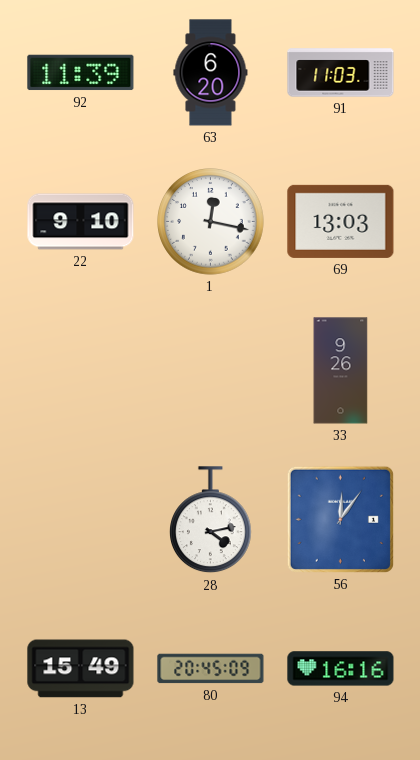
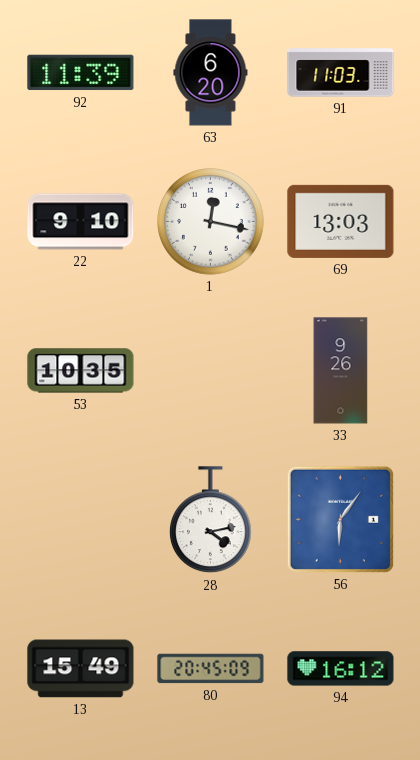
53: none -> 10:35
56: 12:06 -> 6:06
94: 16:16 -> 16:12
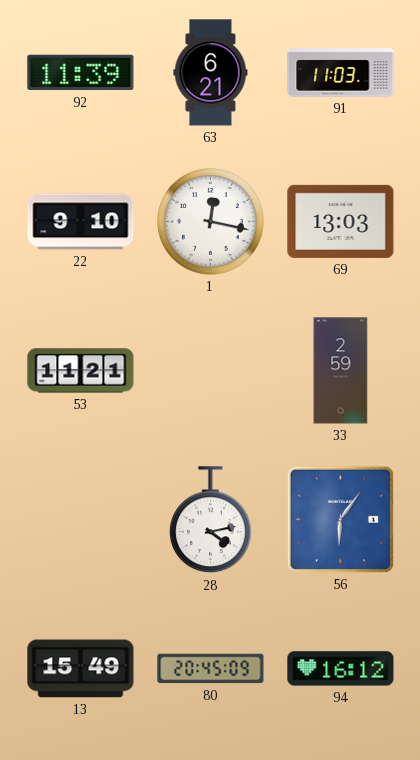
63: 6:20 -> 6:21
53: 10:35 -> 11:21
33: 9:26 -> 2:59
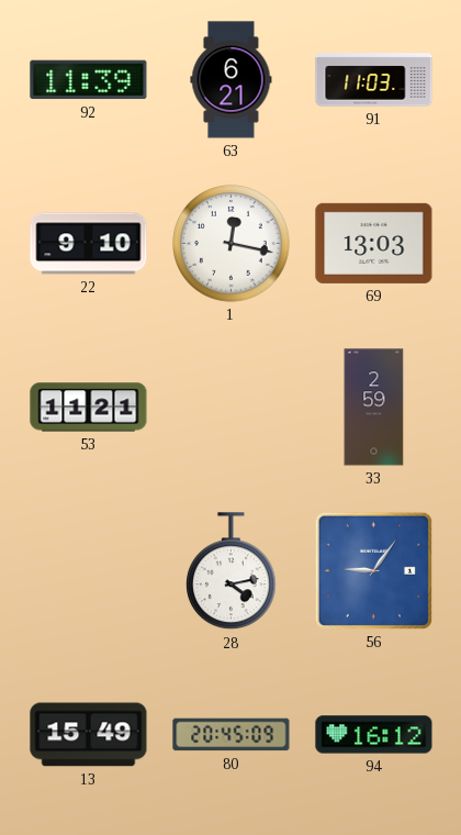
56: 6:06 -> 9:06
